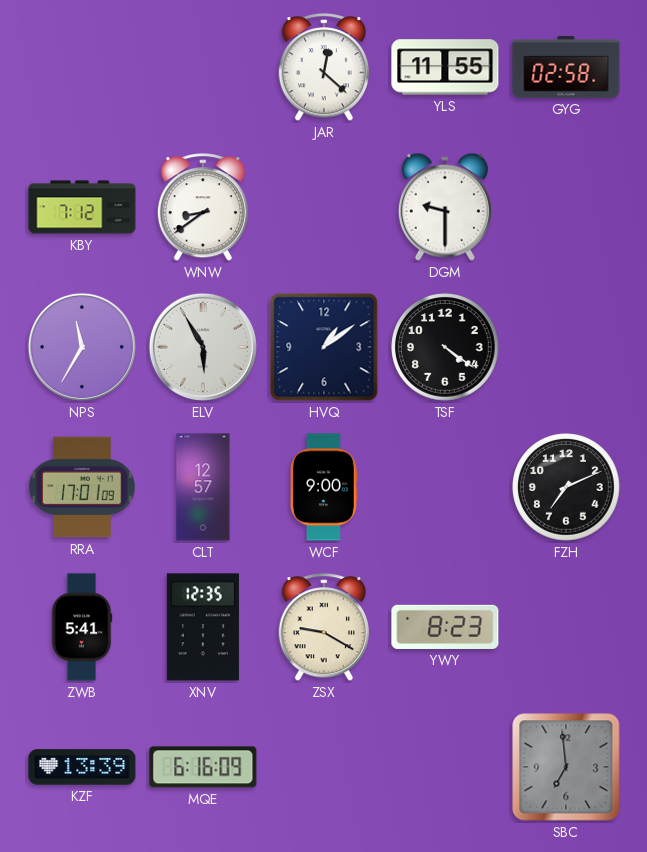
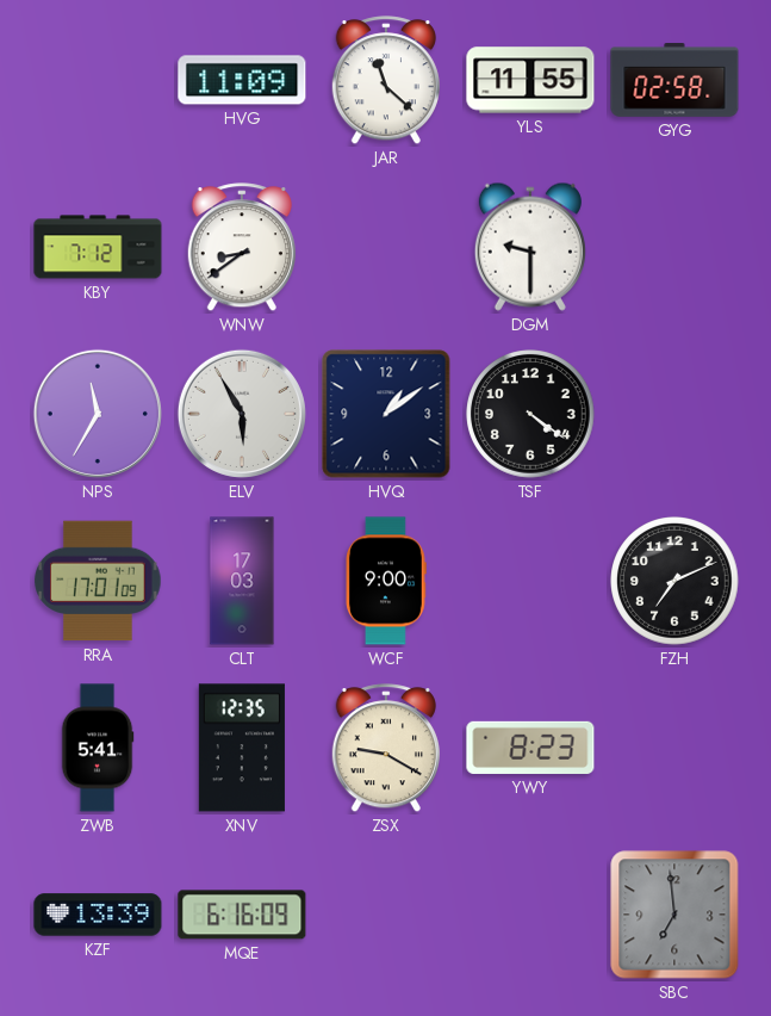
HVG: none -> 11:09
JAR: 12:22 -> 11:22
CLT: 12:57 -> 17:03
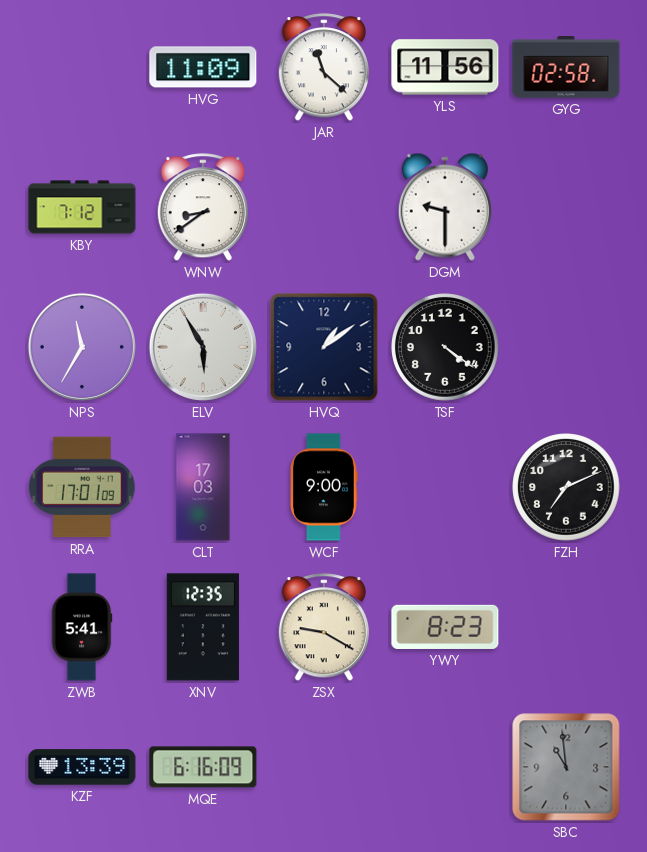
YLS: 11:55 -> 11:56
SBC: 6:59 -> 10:59
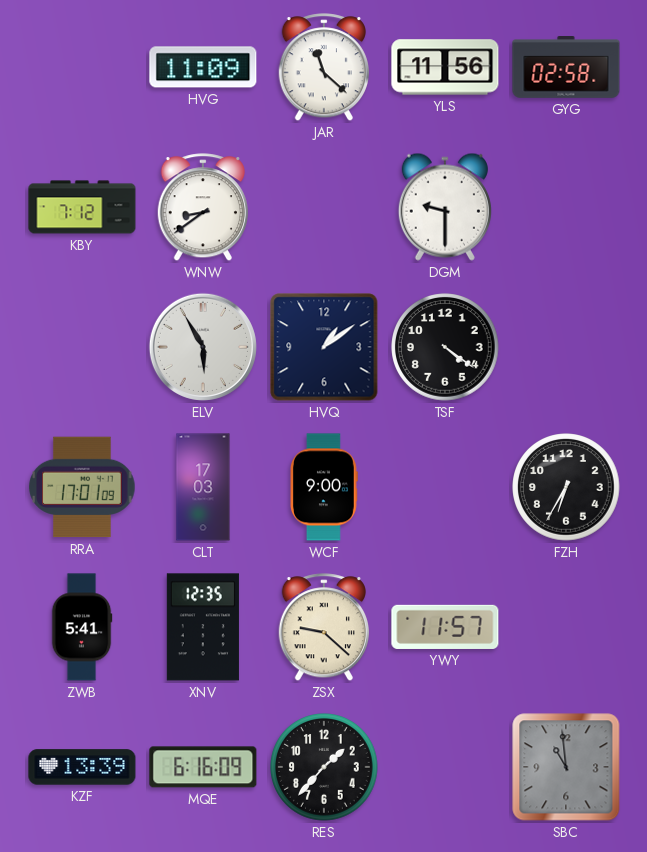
NPS: 11:35 -> none
FZH: 7:11 -> 6:35
ZSX: 9:20 -> 9:22
YWY: 8:23 -> 11:57
RES: none -> 1:37
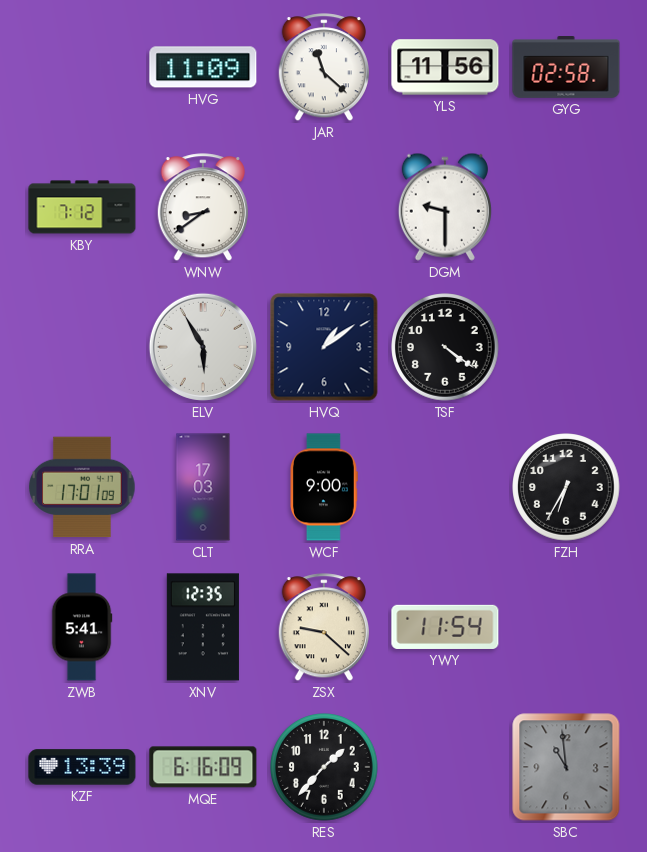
YWY: 11:57 -> 11:54
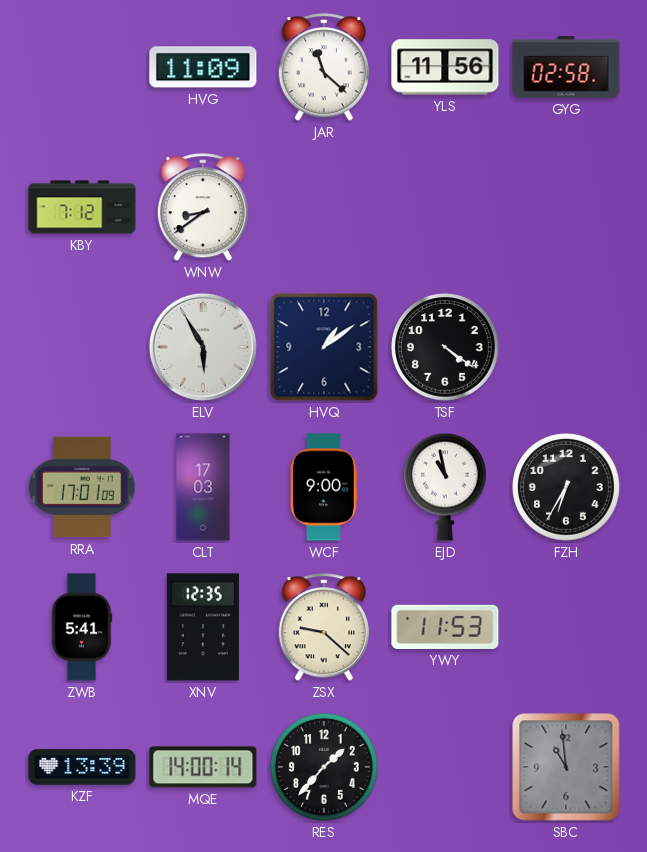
DGM: 9:30 -> none
EJD: none -> 10:58
YWY: 11:54 -> 11:53
MQE: 6:16 -> 14:00
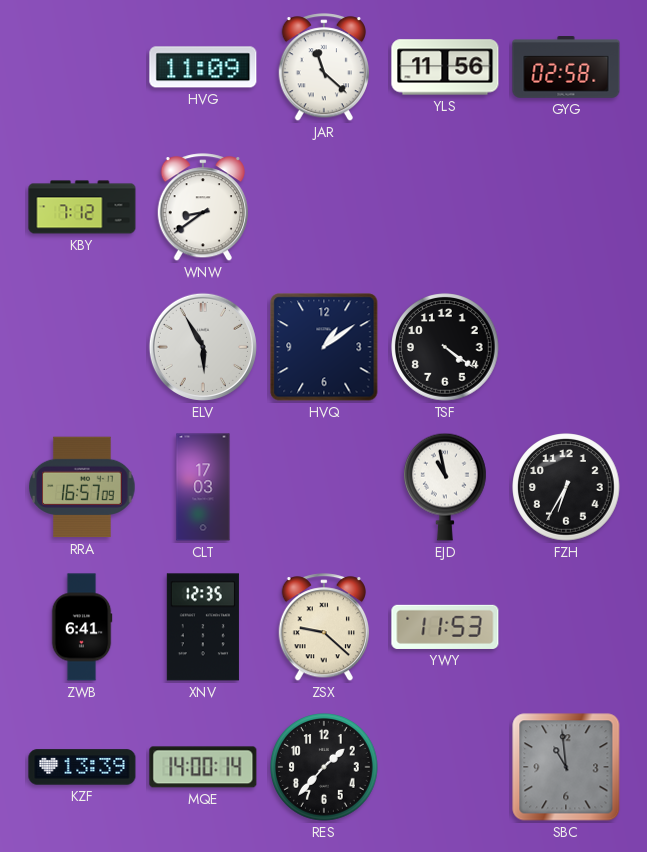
RRA: 17:01 -> 16:57
WCF: 9:00 -> none
ZWB: 5:41 -> 6:41
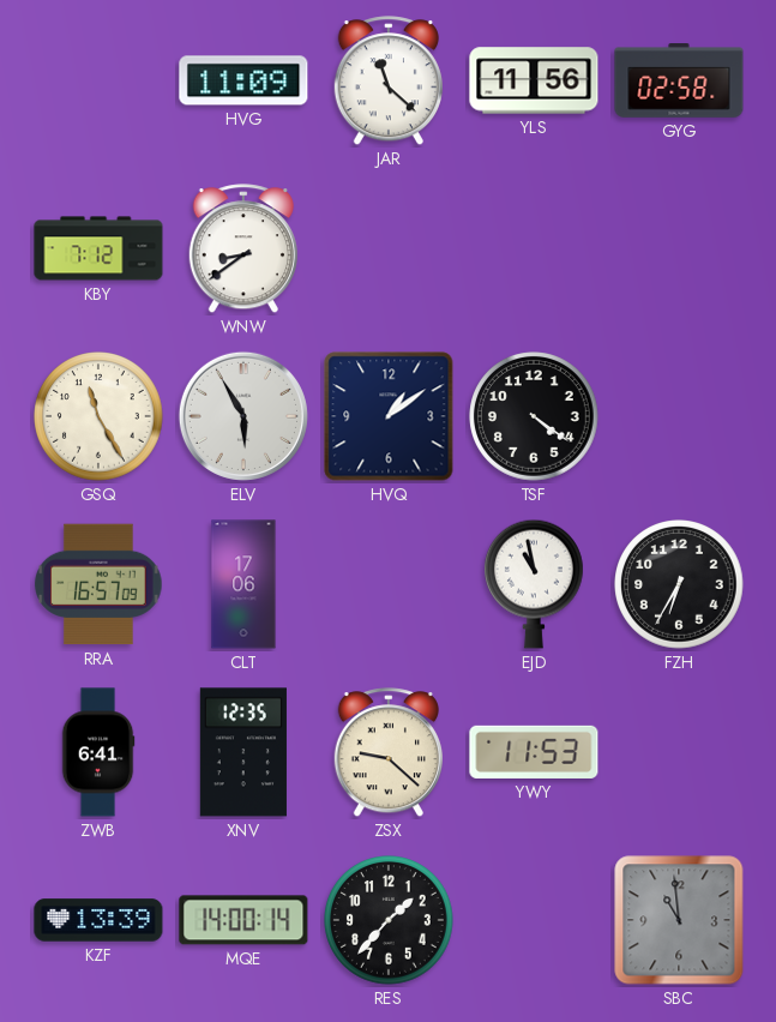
GSQ: none -> 11:25
CLT: 17:03 -> 17:06
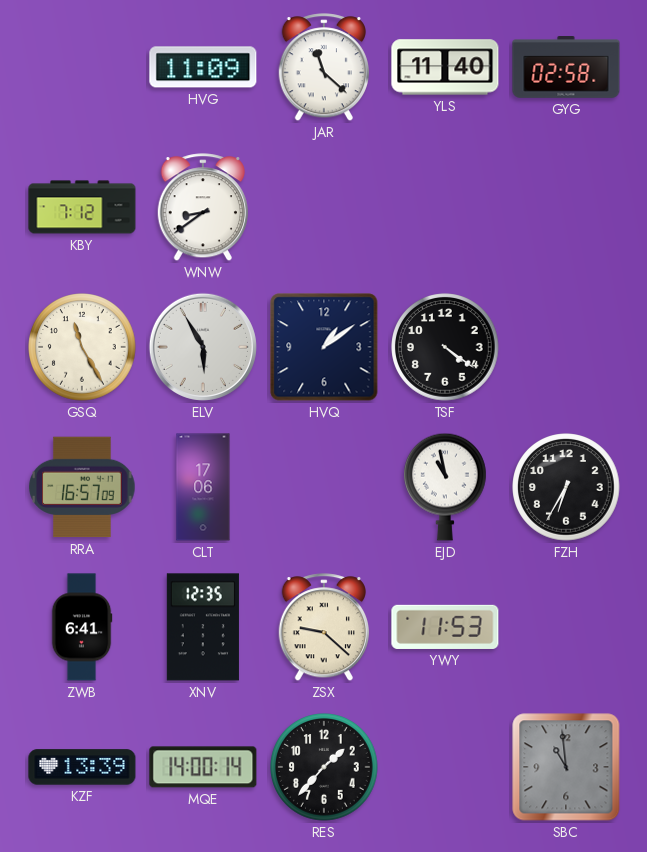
YLS: 11:56 -> 11:40
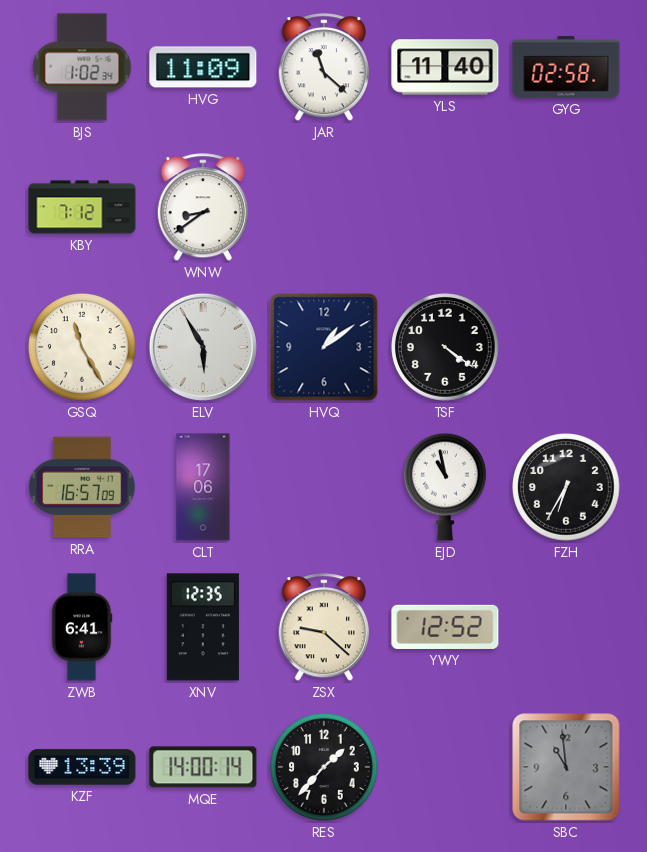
BJS: none -> 1:02
YWY: 11:53 -> 12:52
